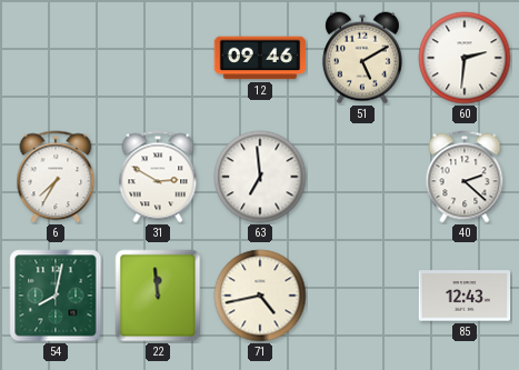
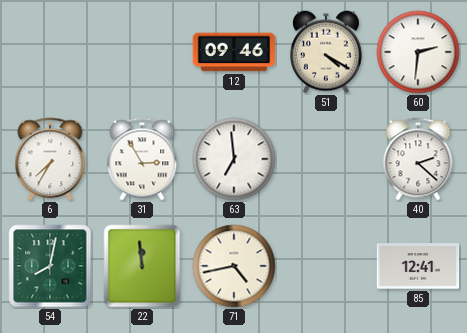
51: 5:10 -> 4:20
31: 2:50 -> 2:55
85: 12:43 -> 12:41
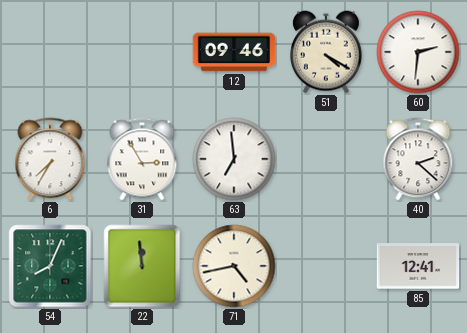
54: 8:02 -> 8:04
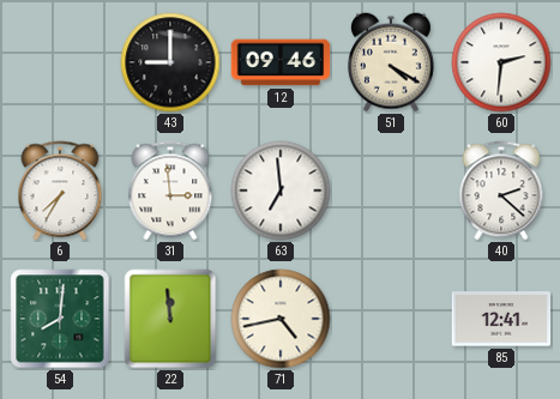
43: none -> 9:00
31: 2:55 -> 2:59
54: 8:04 -> 8:01
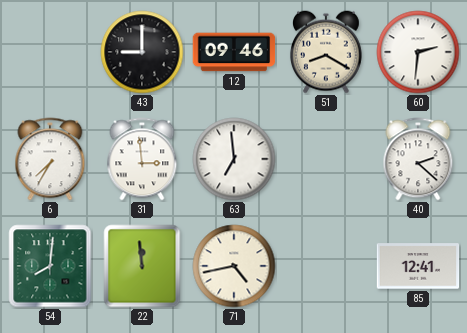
51: 4:20 -> 8:20
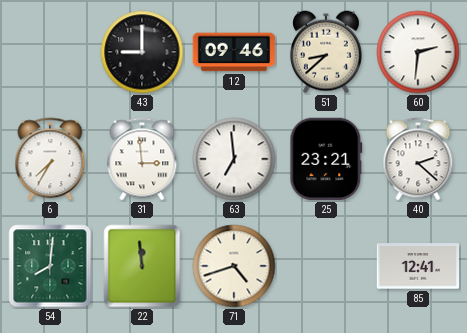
51: 8:20 -> 8:38
25: none -> 23:21
71: 4:43 -> 4:42
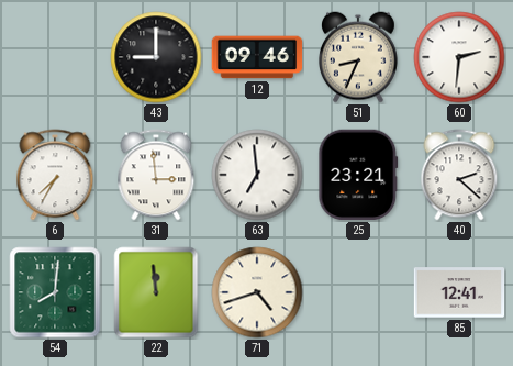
51: 8:38 -> 8:34
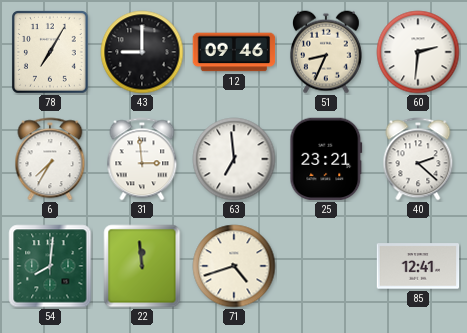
78: none -> 7:05
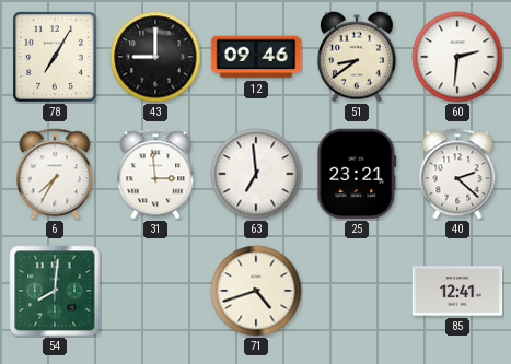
51: 8:34 -> 8:39
22: 11:59 -> none
